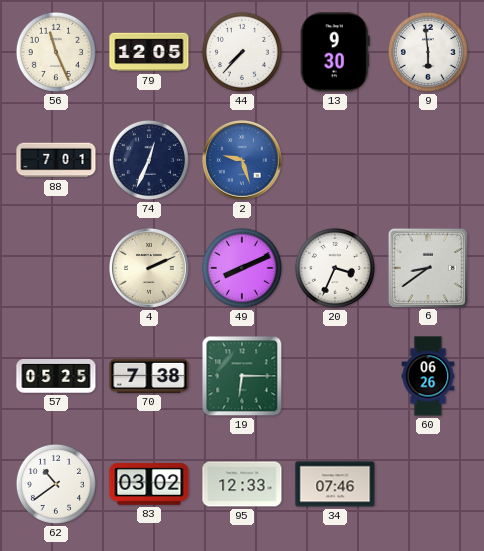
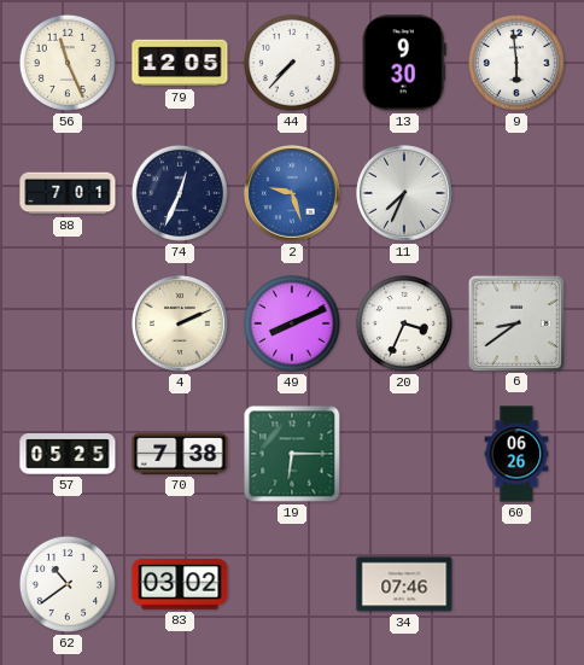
11: none -> 7:34
95: 12:33 -> none
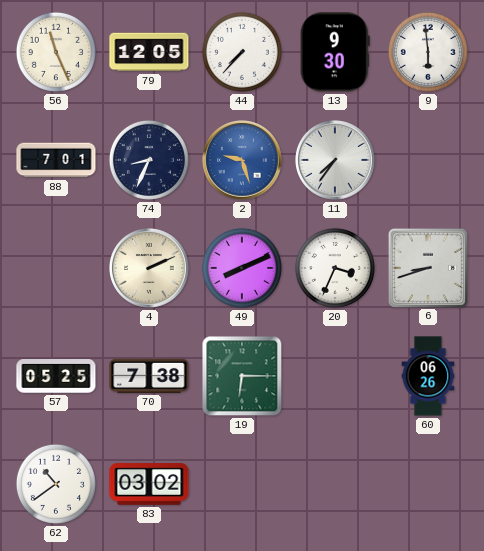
74: 12:34 -> 8:34
11: 7:34 -> 7:36
6: 8:39 -> 8:42
34: 07:46 -> none
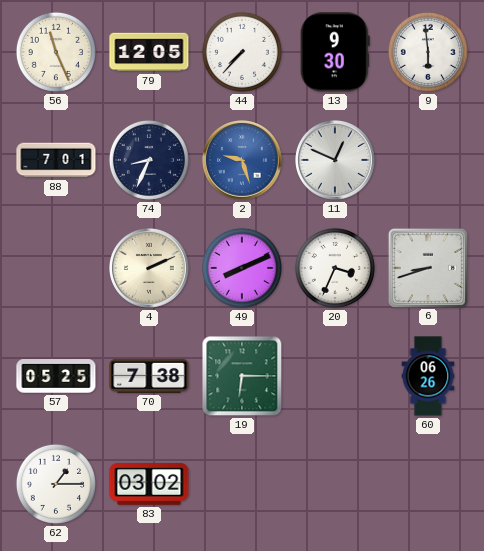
11: 7:36 -> 12:49
62: 10:39 -> 1:15
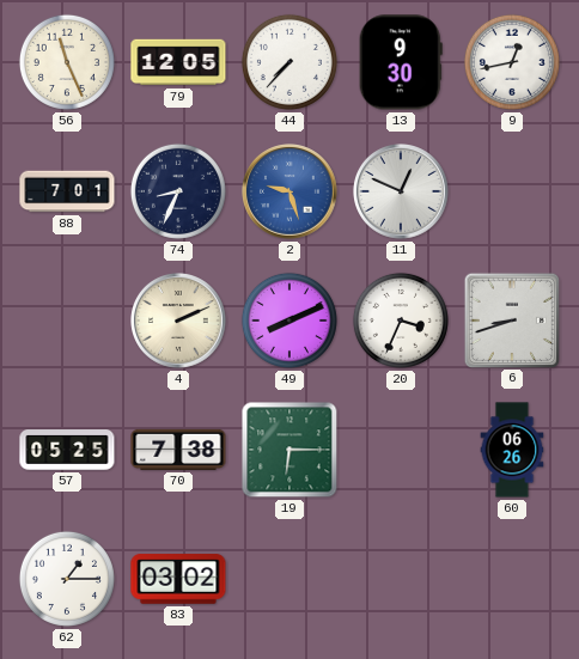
9: 5:59 -> 12:43
